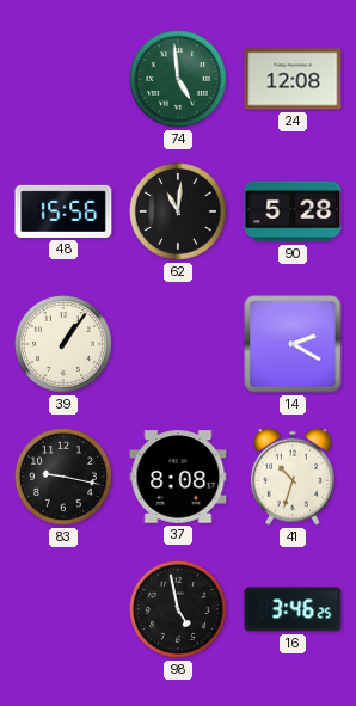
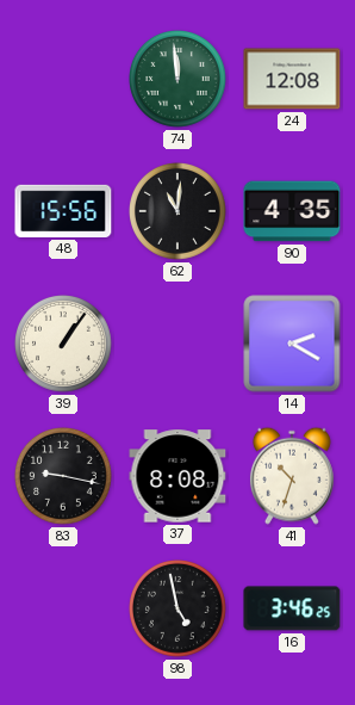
74: 4:59 -> 11:59
90: 5:28 -> 4:35
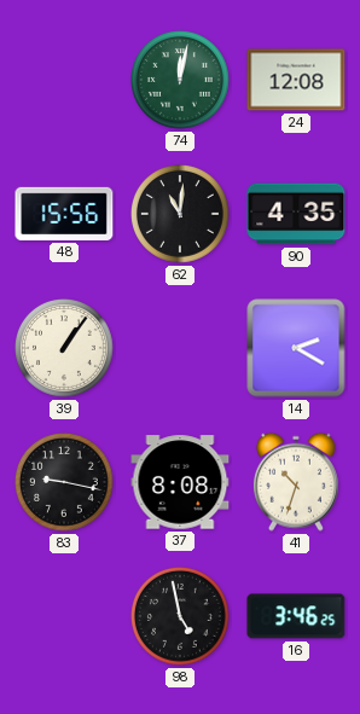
74: 11:59 -> 12:02
